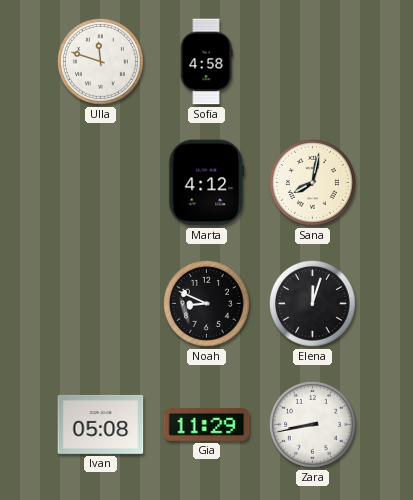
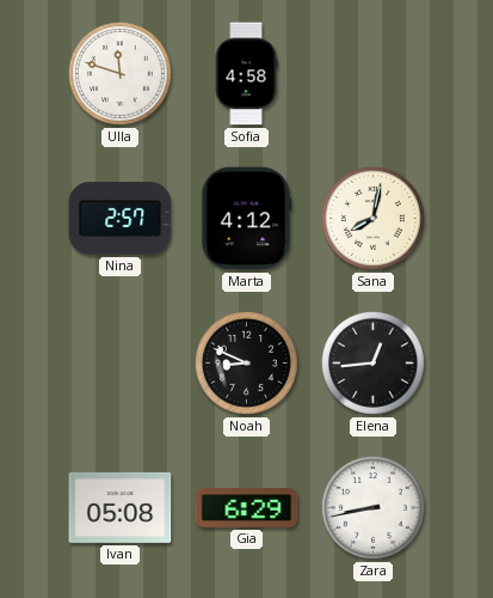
Nina: none -> 2:57
Elena: 12:03 -> 12:44
Gia: 11:29 -> 6:29
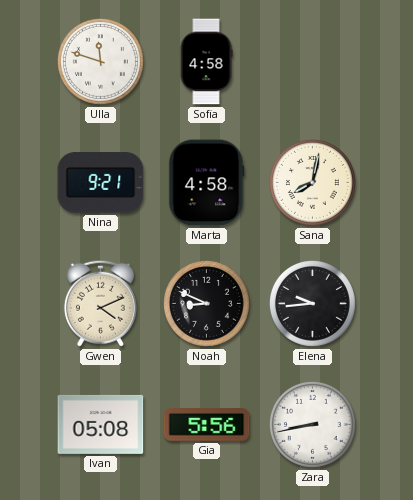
Nina: 2:57 -> 9:21
Marta: 4:12 -> 4:58
Gwen: none -> 4:11
Elena: 12:44 -> 9:44
Gia: 6:29 -> 5:56
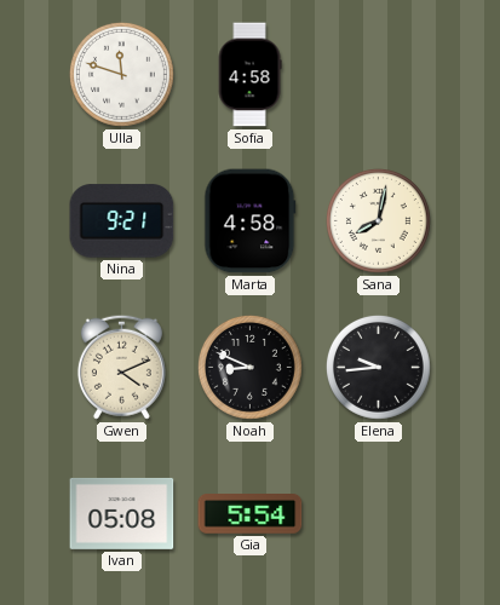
Gia: 5:56 -> 5:54
Zara: 8:43 -> none
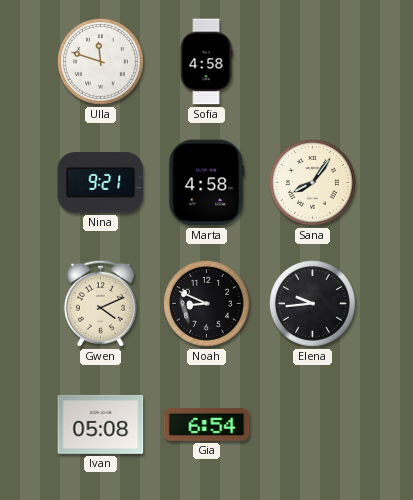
Sana: 8:02 -> 8:06
Gia: 5:54 -> 6:54
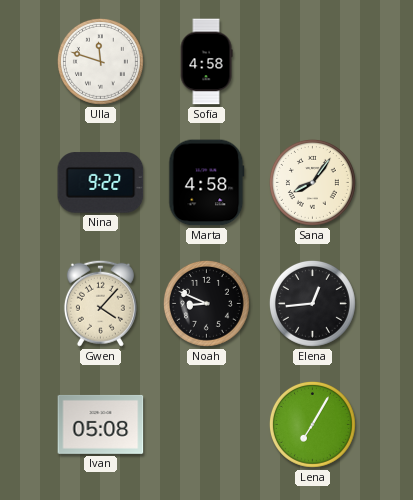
Nina: 9:21 -> 9:22
Gwen: 4:11 -> 4:07
Elena: 9:44 -> 12:44
Gia: 6:54 -> none
Lena: none -> 7:05
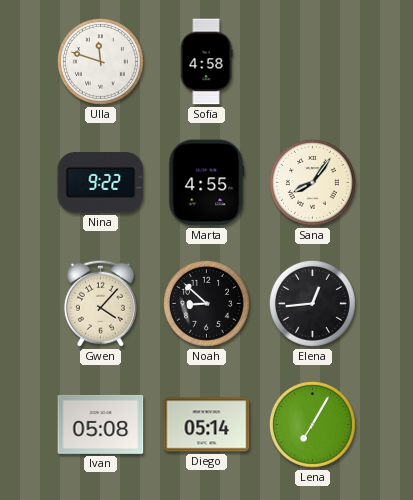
Marta: 4:58 -> 4:55
Noah: 8:49 -> 8:52
Diego: none -> 05:14
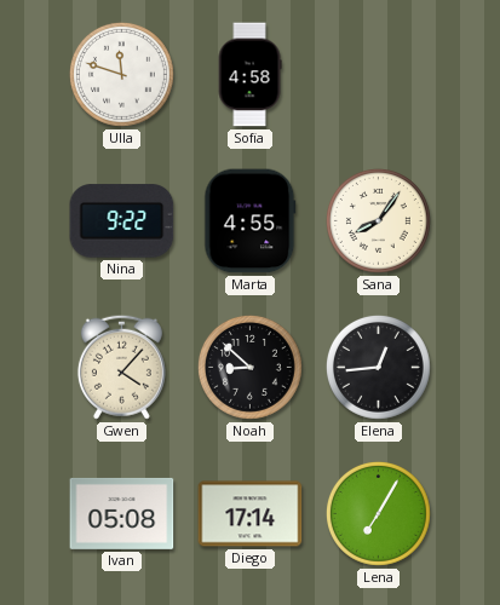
Diego: 05:14 -> 17:14
